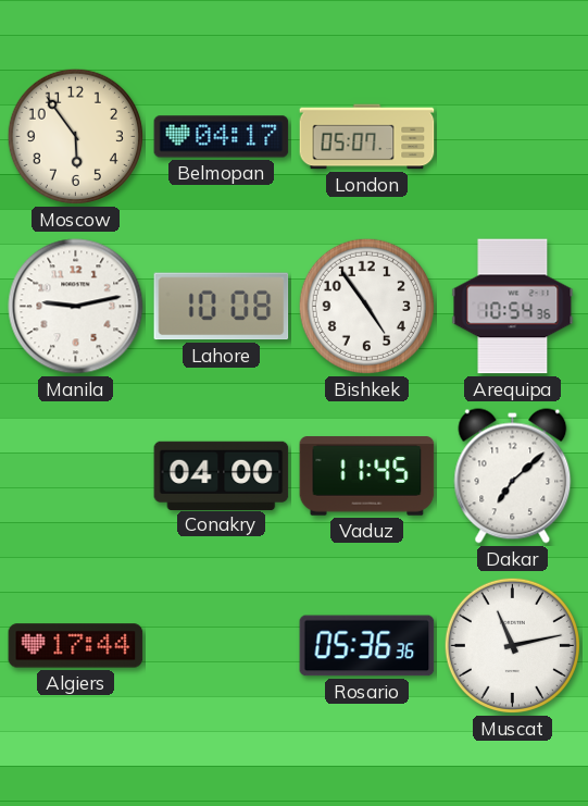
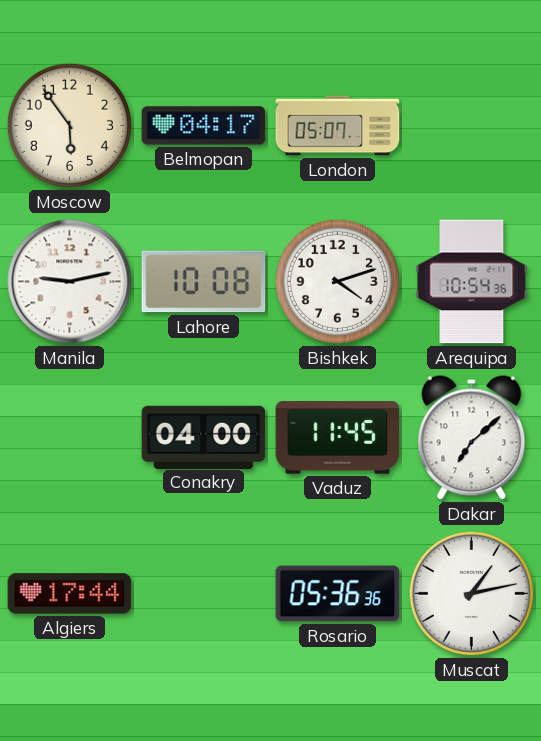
Bishkek: 4:54 -> 4:12
Muscat: 11:13 -> 1:13
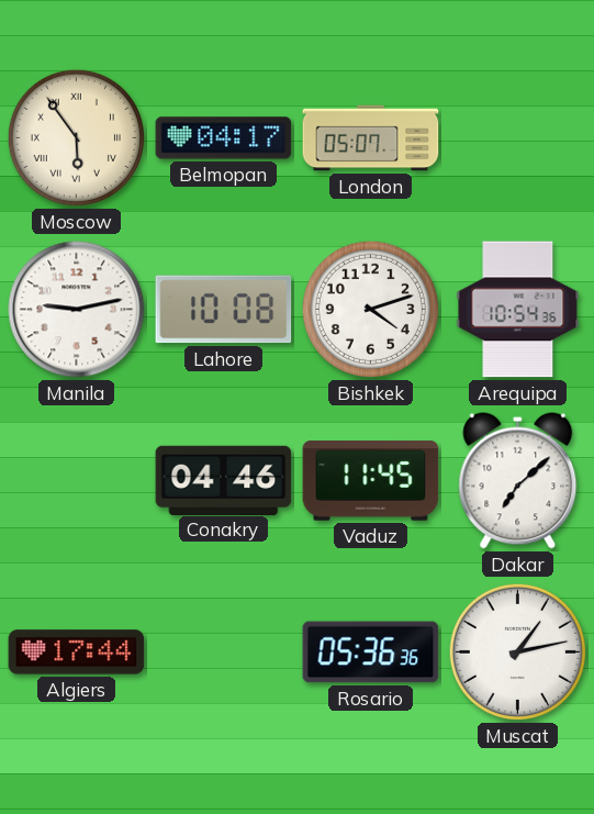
Moscow numerals: Arabic -> Roman
Conakry: 04:00 -> 04:46
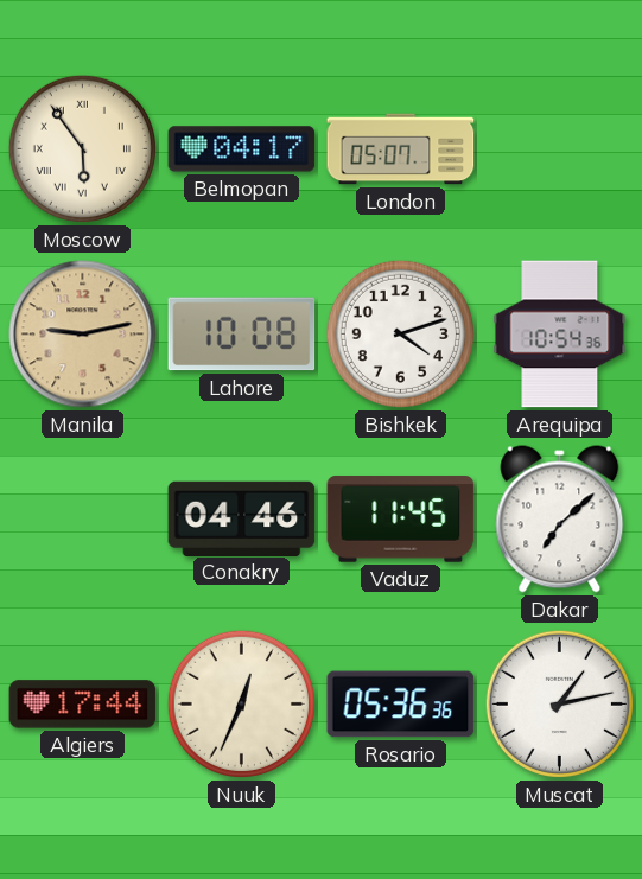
Manila dial: white -> champagne
Nuuk: none -> 12:34
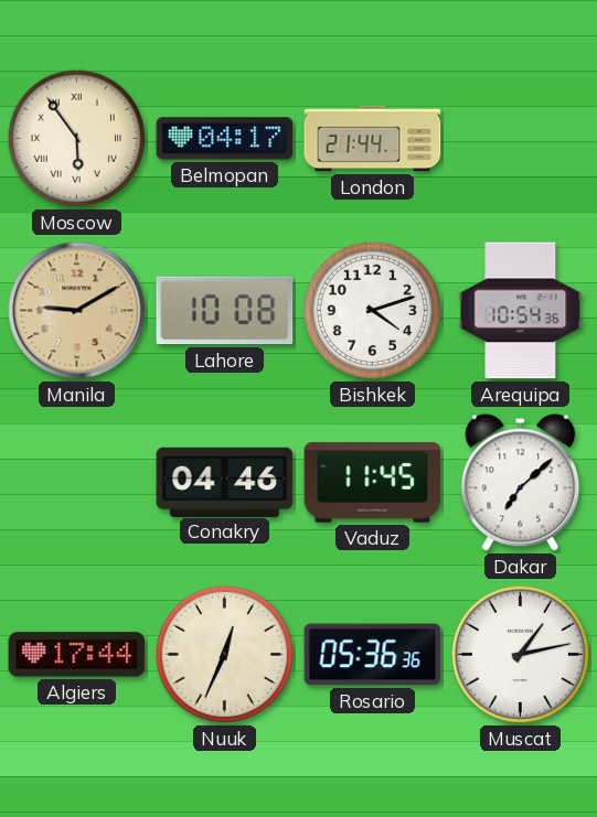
London: 05:07 -> 21:44
Manila: 9:13 -> 9:10
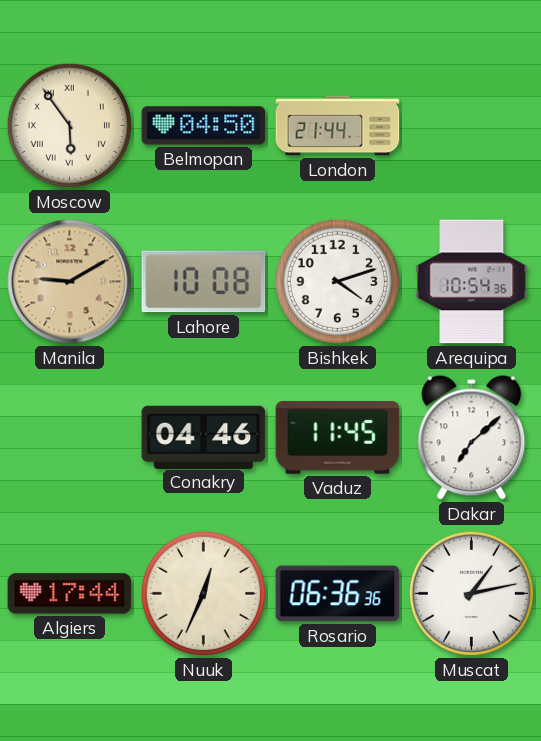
Belmopan: 04:17 -> 04:50
Rosario: 05:36 -> 06:36
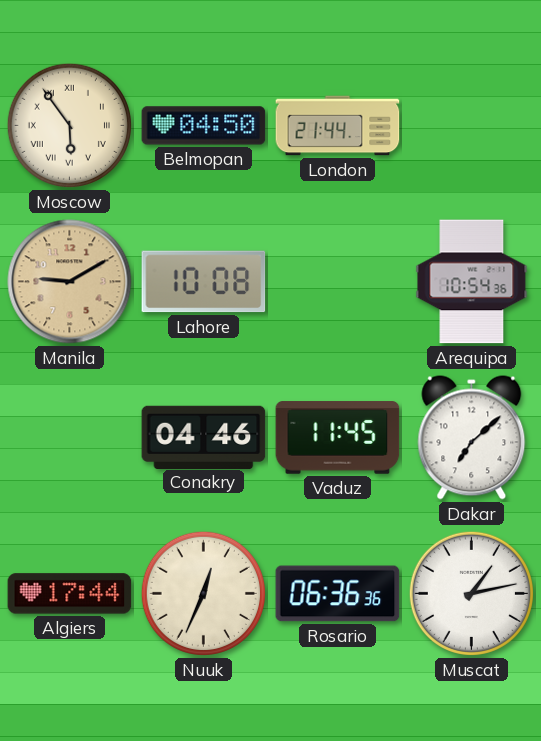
Bishkek: 4:12 -> none
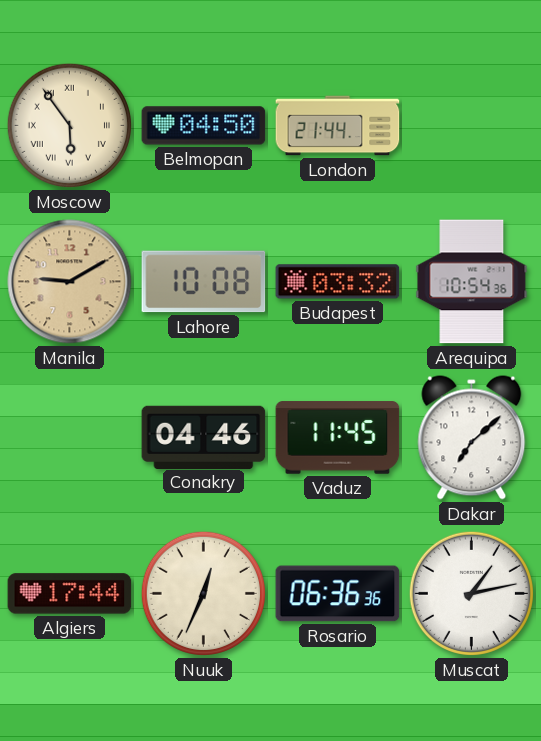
Budapest: none -> 03:32
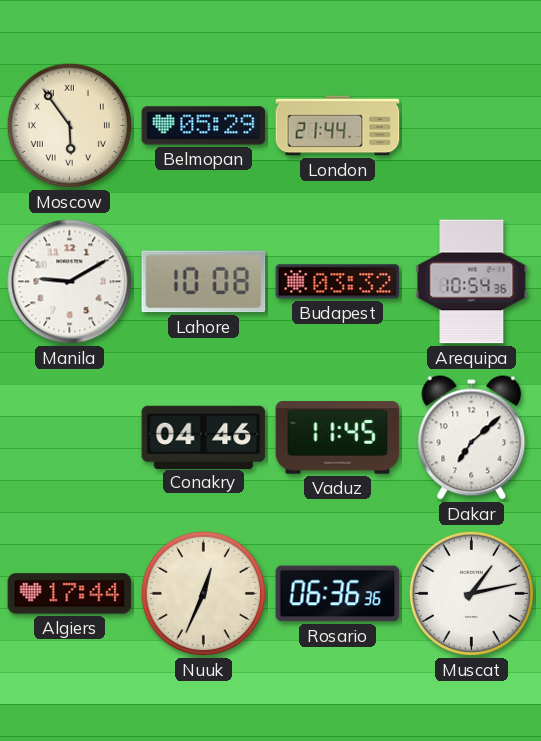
Belmopan: 04:50 -> 05:29
Manila dial: champagne -> white
